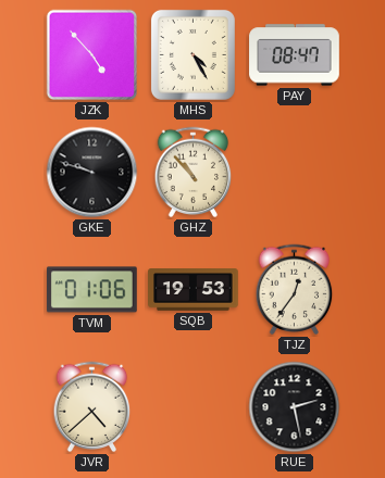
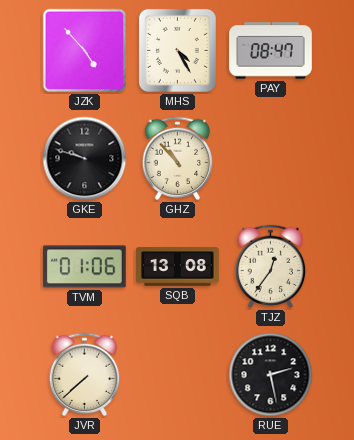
SQB: 19:53 -> 13:08
JVR: 4:38 -> 7:38
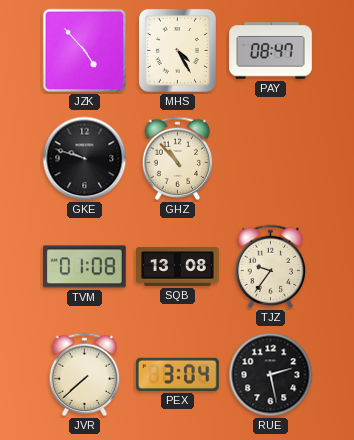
TVM: 01:06 -> 01:08
TJZ: 12:36 -> 9:36
PEX: none -> 3:04
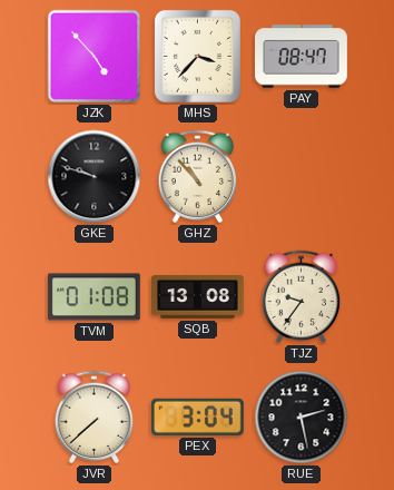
MHS: 4:25 -> 3:37
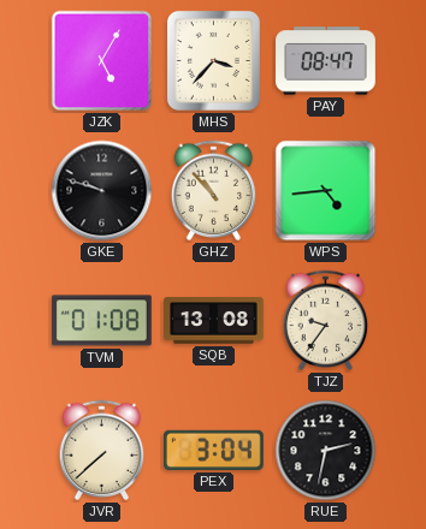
JZK: 4:53 -> 5:05
WPS: none -> 4:44
RUE: 2:28 -> 2:32
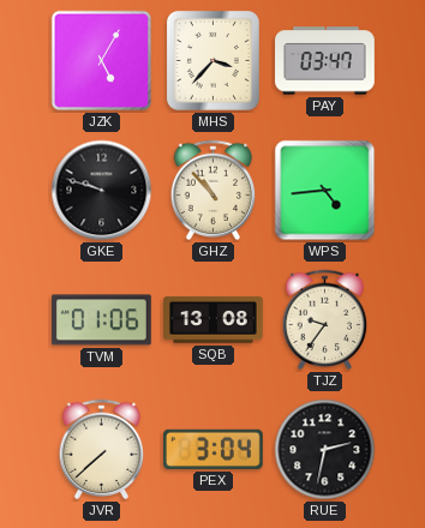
PAY: 08:47 -> 03:47
TVM: 01:08 -> 01:06
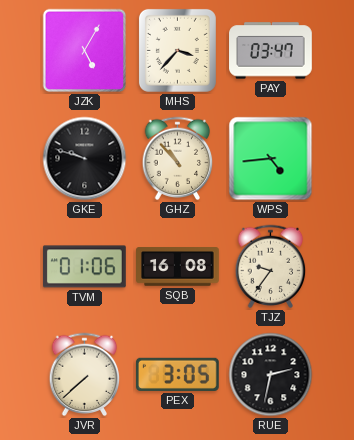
SQB: 13:08 -> 16:08
PEX: 3:04 -> 3:05
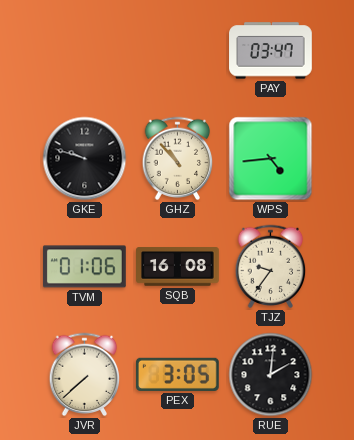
JZK: 5:05 -> none
MHS: 3:37 -> none
RUE: 2:32 -> 2:01
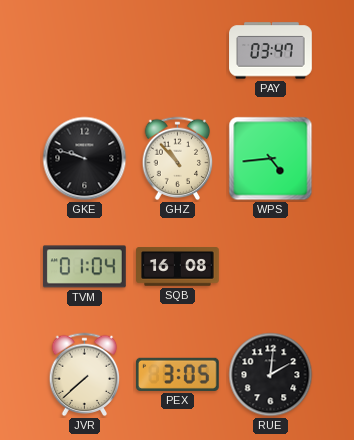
TVM: 01:06 -> 01:04
TJZ: 9:36 -> none
